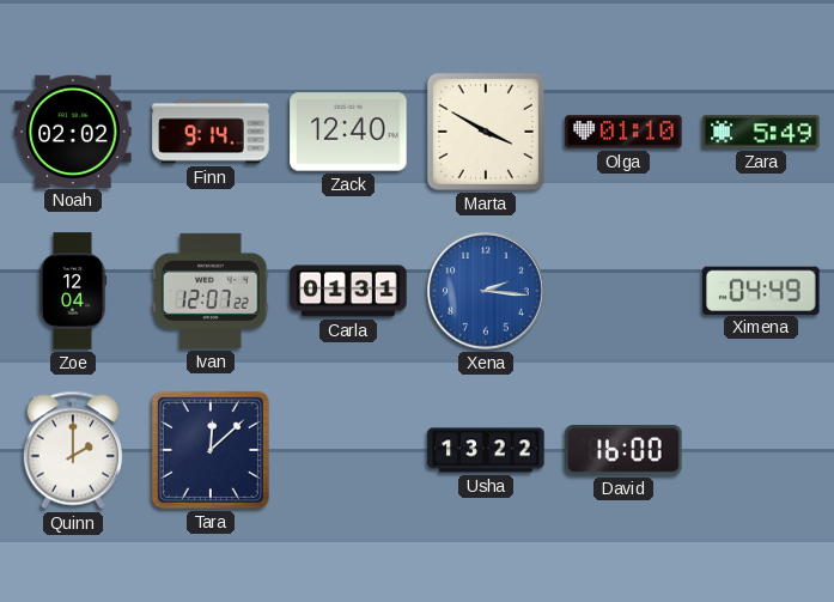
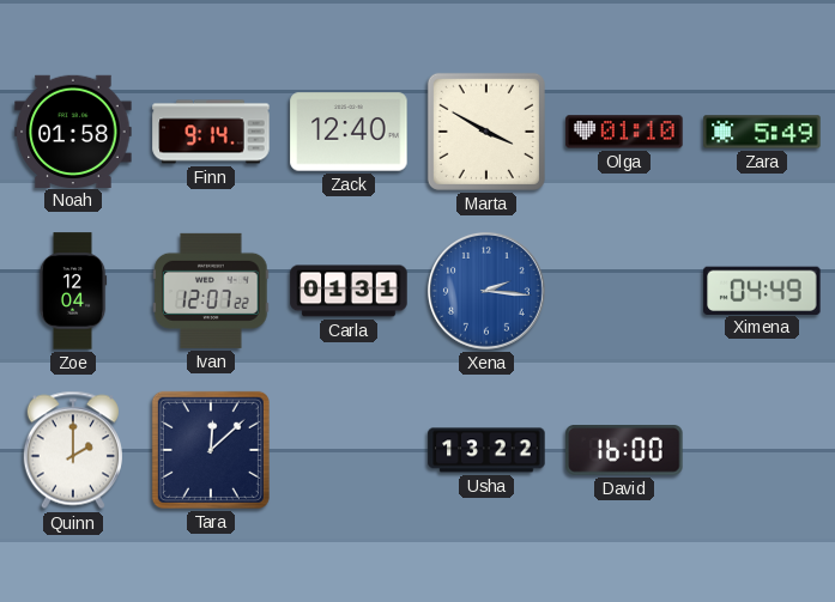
Noah: 02:02 -> 01:58
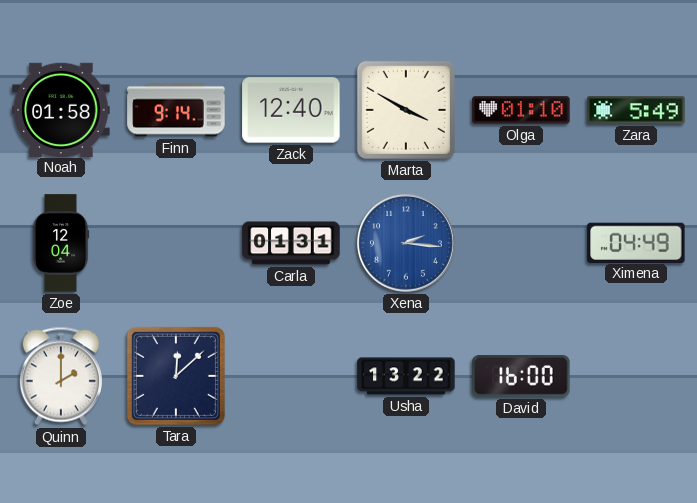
Ivan: 12:07 -> none
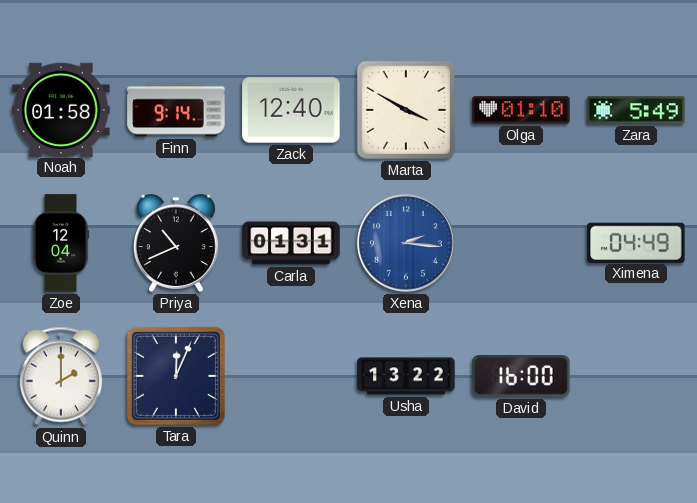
Priya: none -> 10:41
Tara: 12:08 -> 12:04
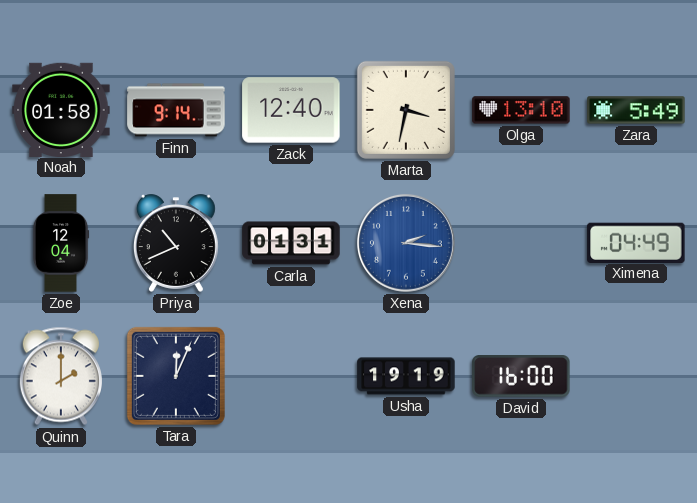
Marta: 3:50 -> 3:32
Olga: 01:10 -> 13:10
Usha: 13:22 -> 19:19
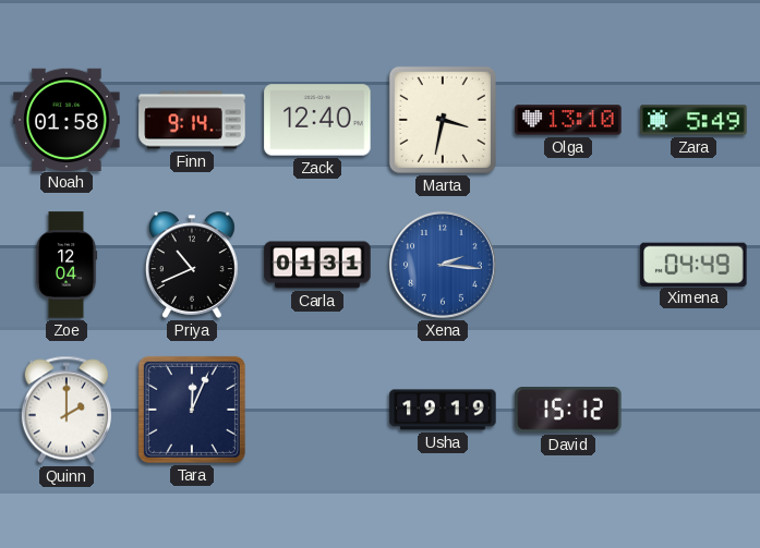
David: 16:00 -> 15:12
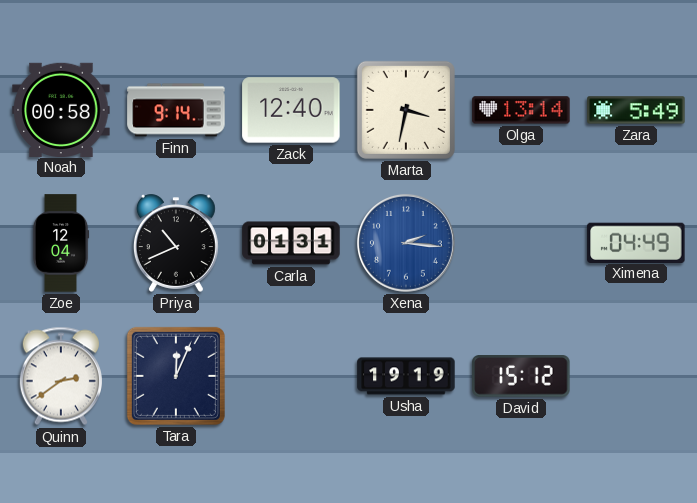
Noah: 01:58 -> 00:58
Olga: 13:10 -> 13:14
Quinn: 2:00 -> 2:39
